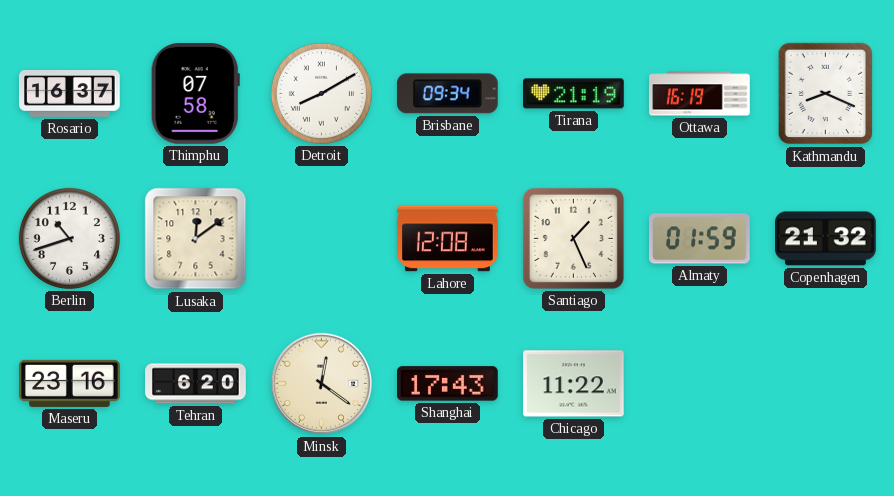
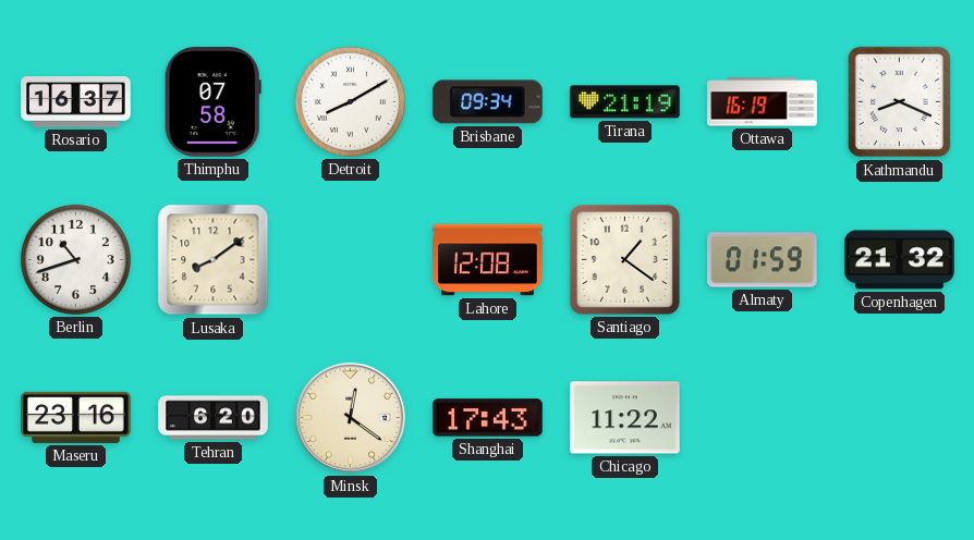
Lusaka: 12:09 -> 8:09
Santiago: 1:26 -> 1:21
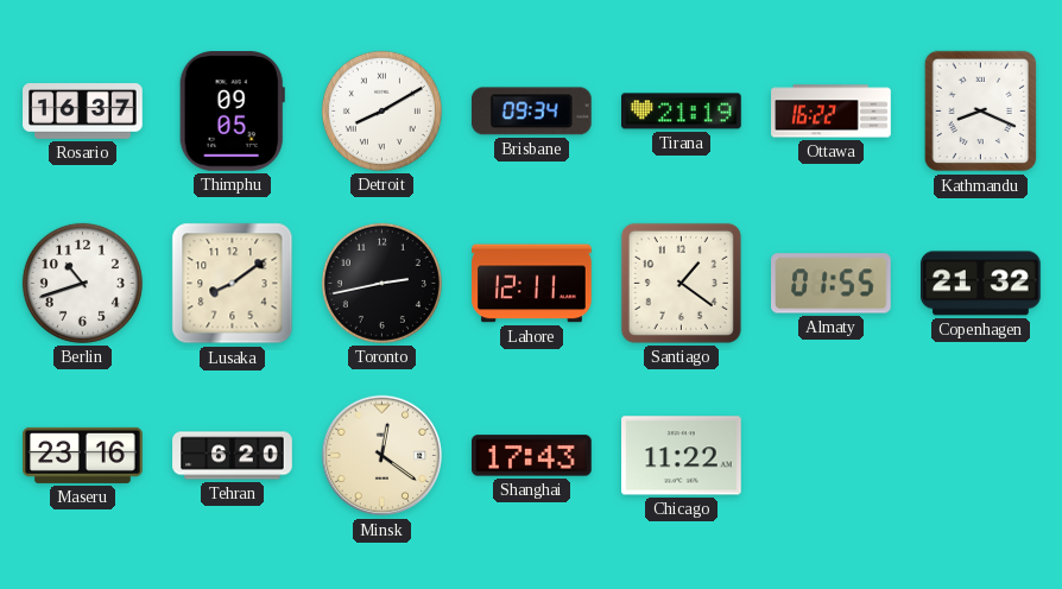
Thimphu: 07:58 -> 09:05
Ottawa: 16:19 -> 16:22
Toronto: none -> 2:43
Lahore: 12:08 -> 12:11
Almaty: 01:59 -> 01:55
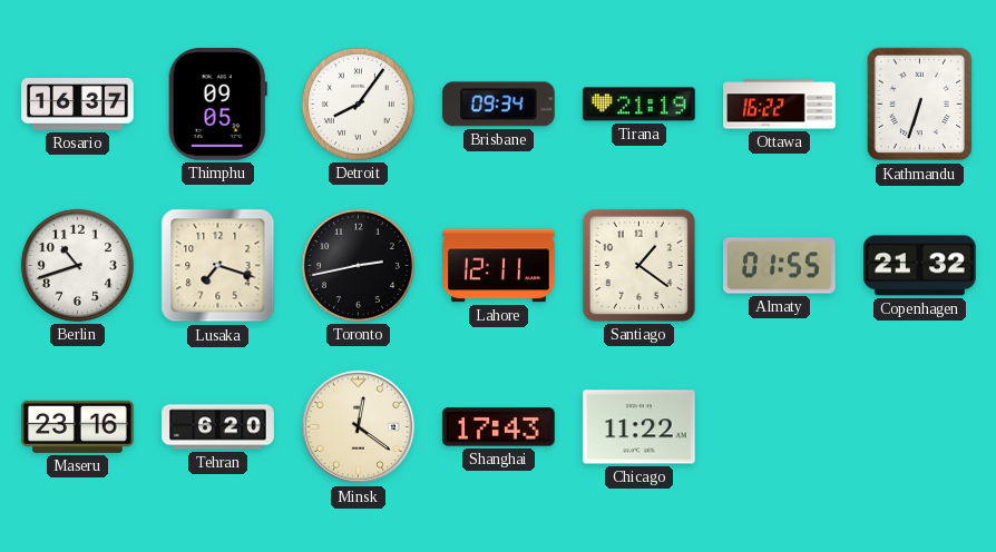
Detroit: 8:10 -> 8:06
Kathmandu: 8:19 -> 6:33
Lusaka: 8:09 -> 7:18
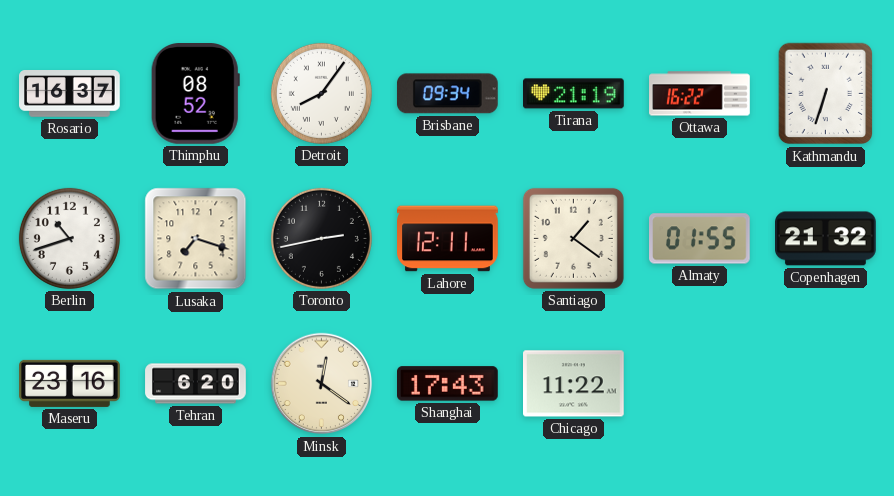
Thimphu: 09:05 -> 08:52
